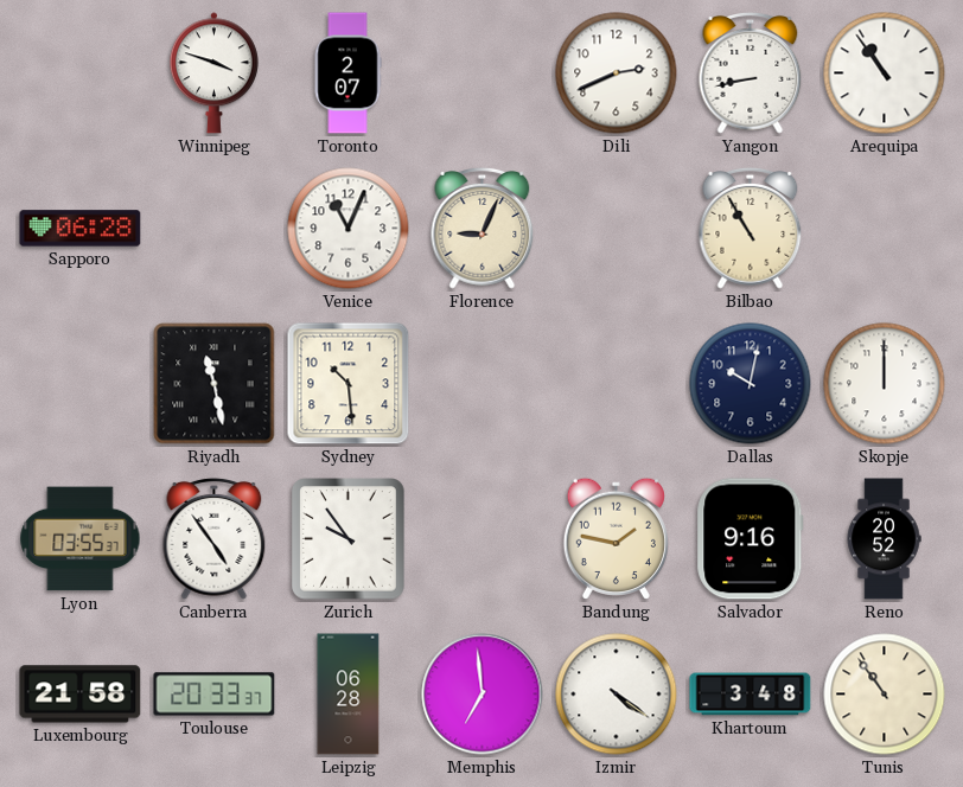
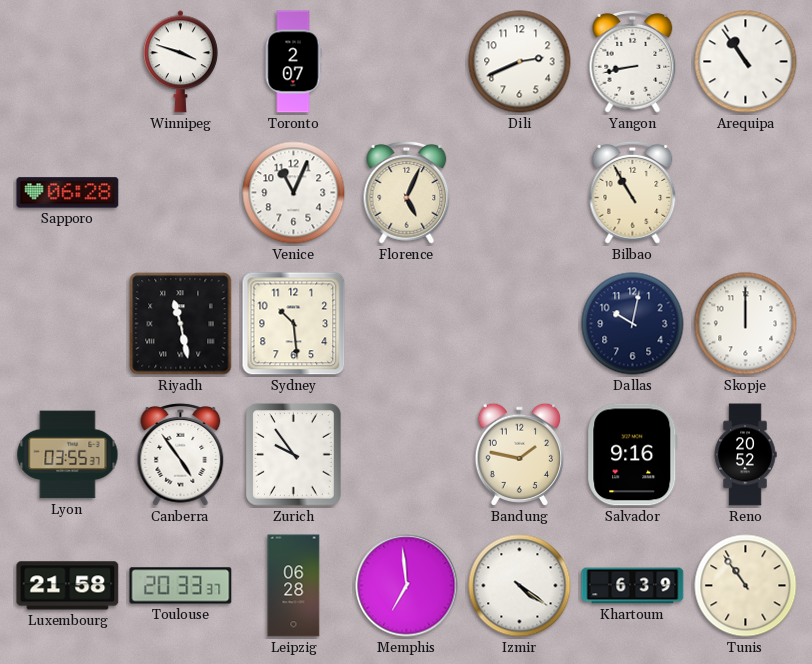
Florence: 9:04 -> 5:04
Khartoum: 3:48 -> 6:39
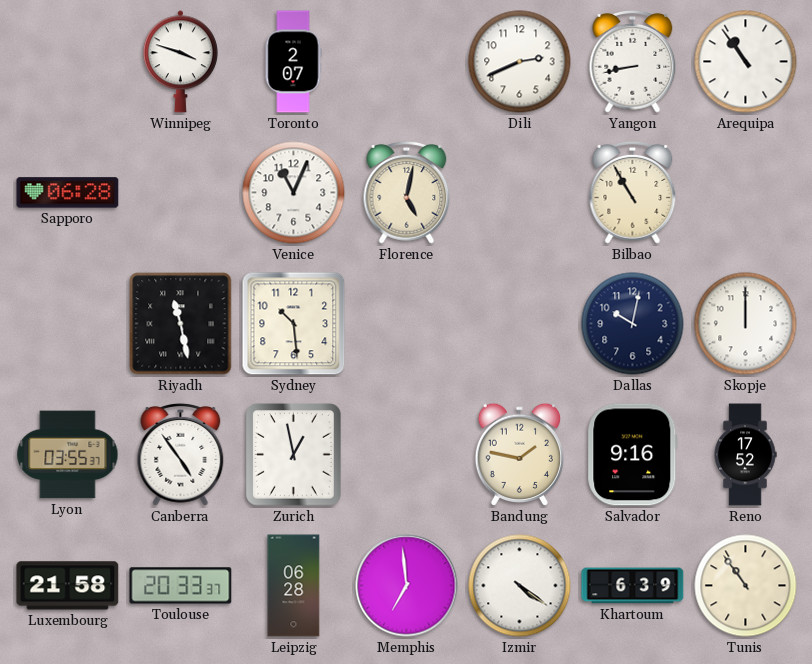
Florence: 5:04 -> 5:02
Zurich: 9:54 -> 12:58
Reno: 20:52 -> 17:52
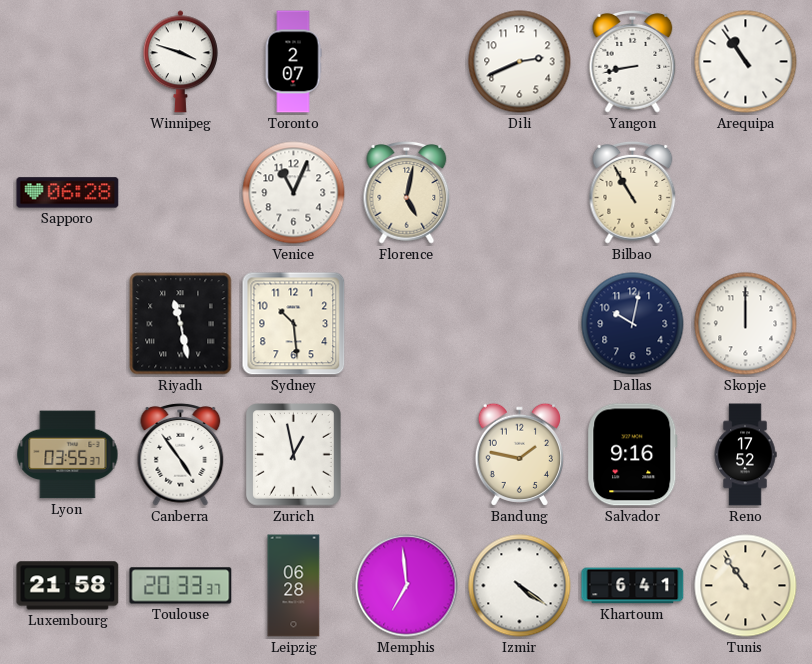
Khartoum: 6:39 -> 6:41
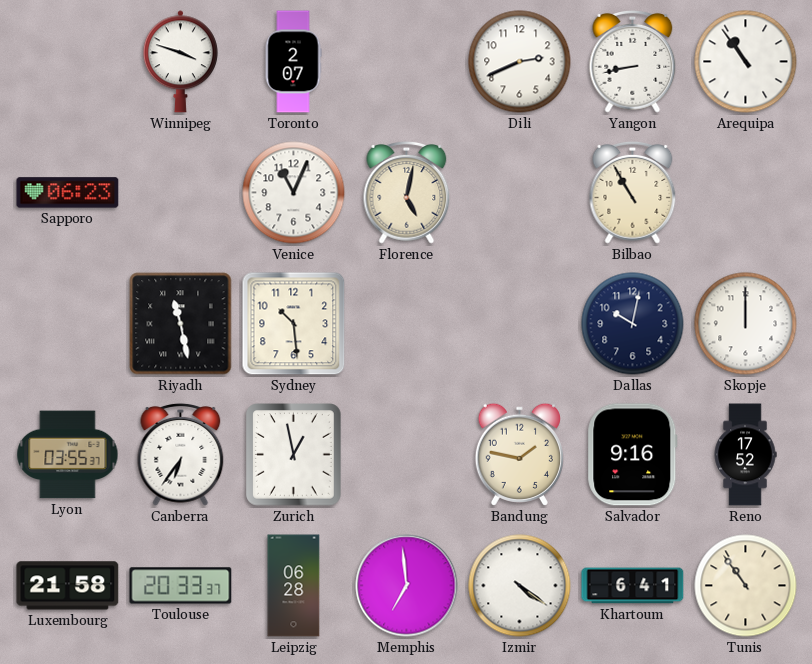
Sapporo: 06:28 -> 06:23
Canberra: 4:54 -> 6:36
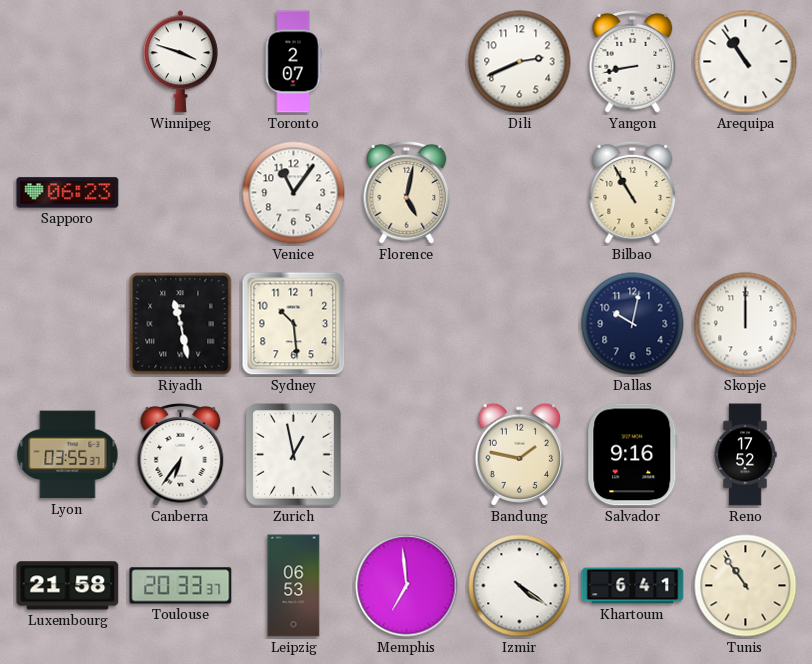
Venice: 11:04 -> 11:06
Leipzig: 06:28 -> 06:53
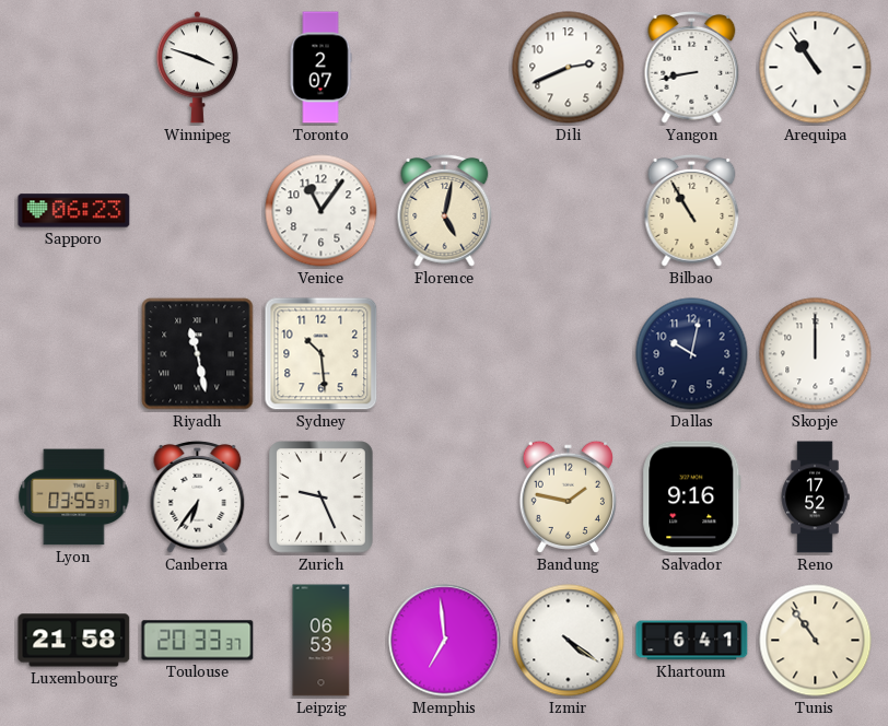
Zurich: 12:58 -> 9:26
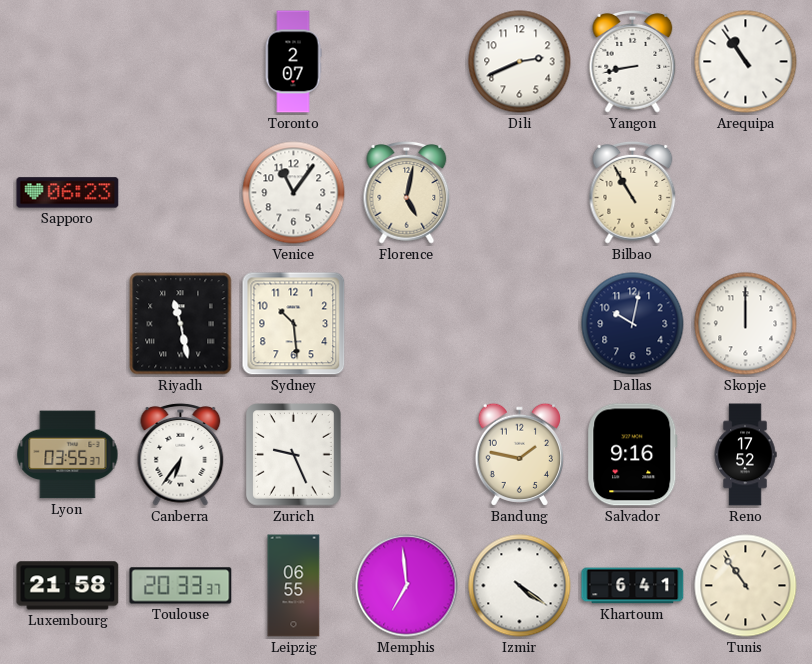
Winnipeg: 3:48 -> none
Leipzig: 06:53 -> 06:55
